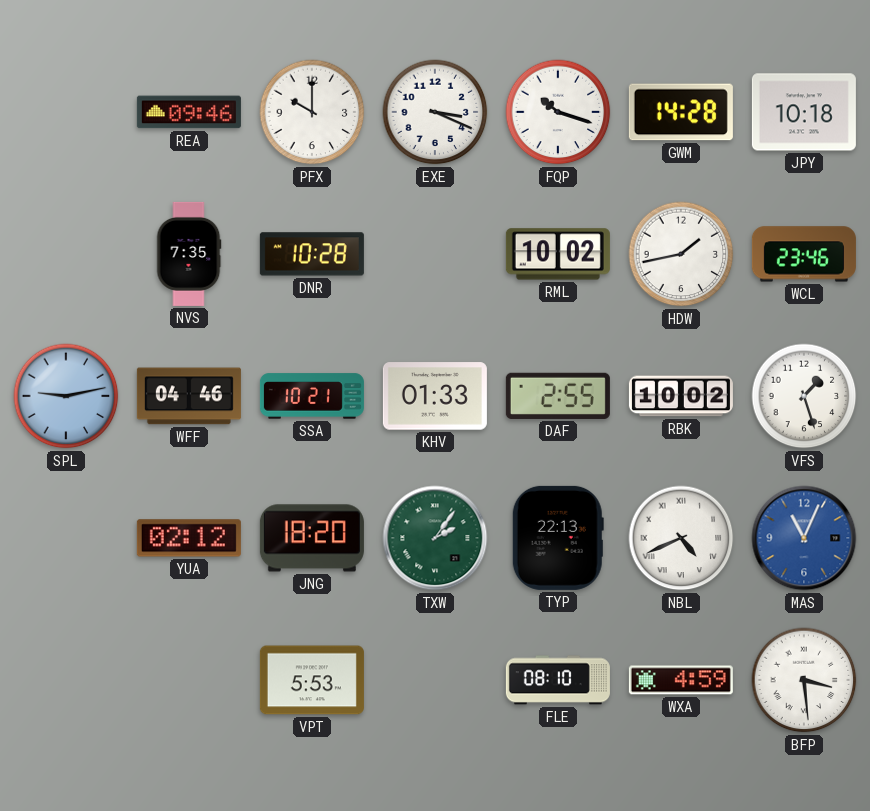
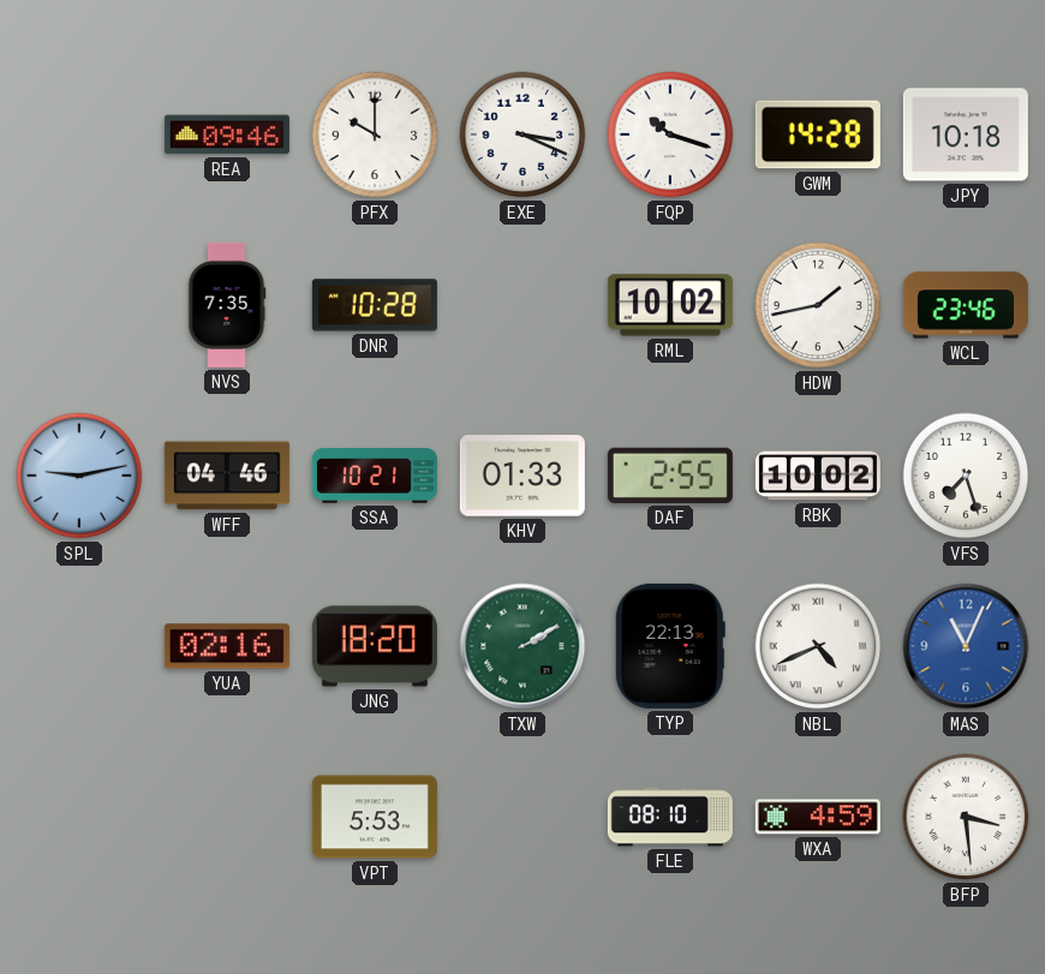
VFS: 1:27 -> 7:27
YUA: 02:12 -> 02:16
TXW: 2:06 -> 2:10
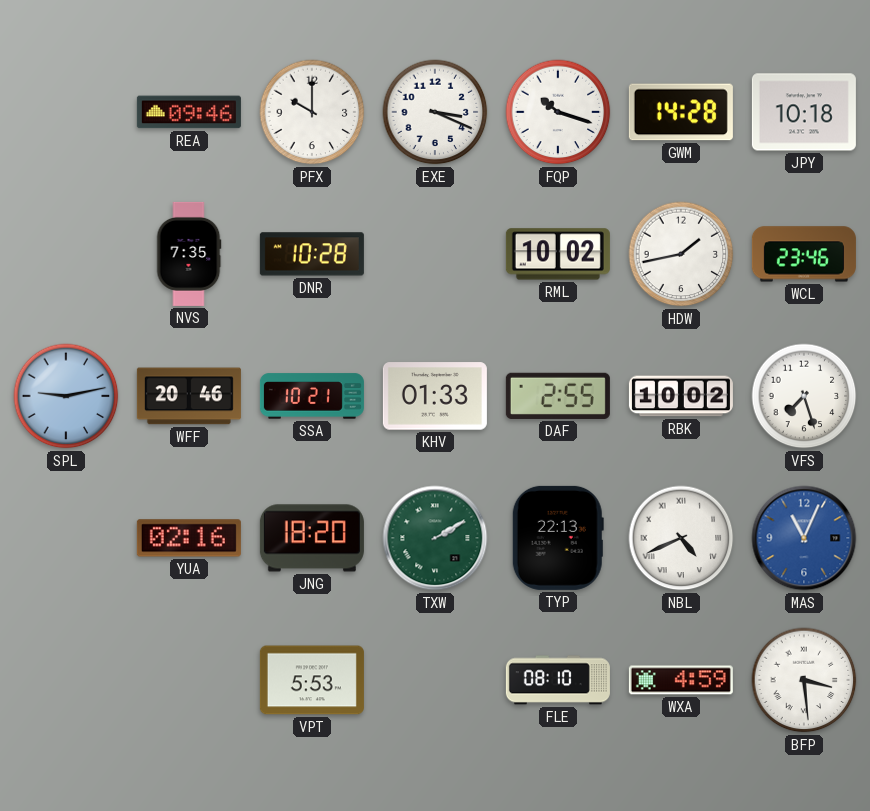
WFF: 04:46 -> 20:46
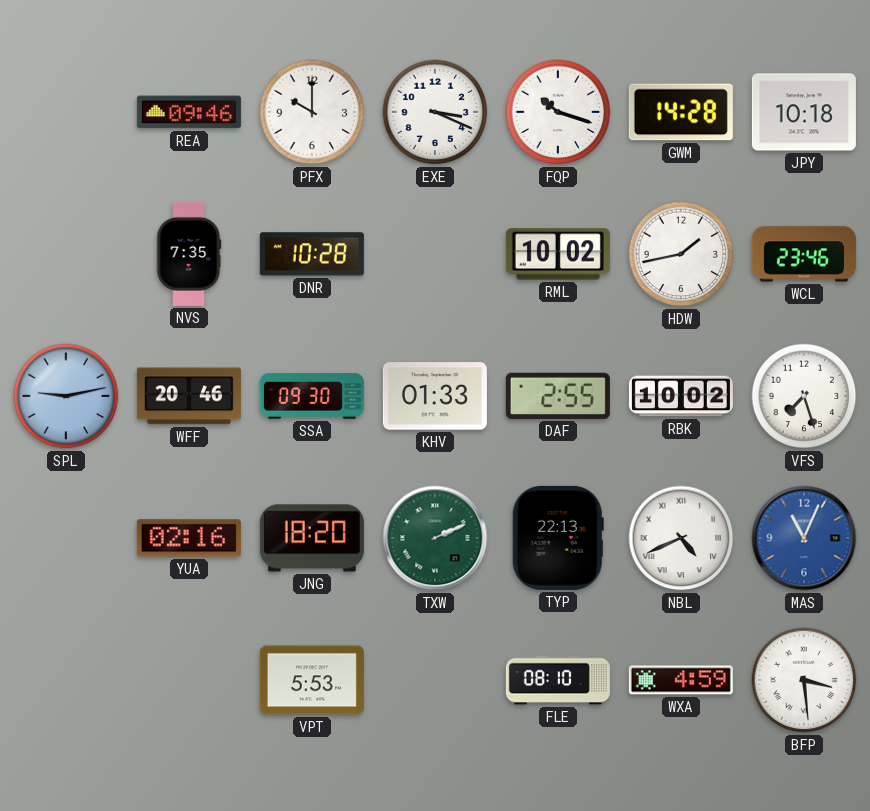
SSA: 10:21 -> 09:30
TXW: 2:10 -> 2:11
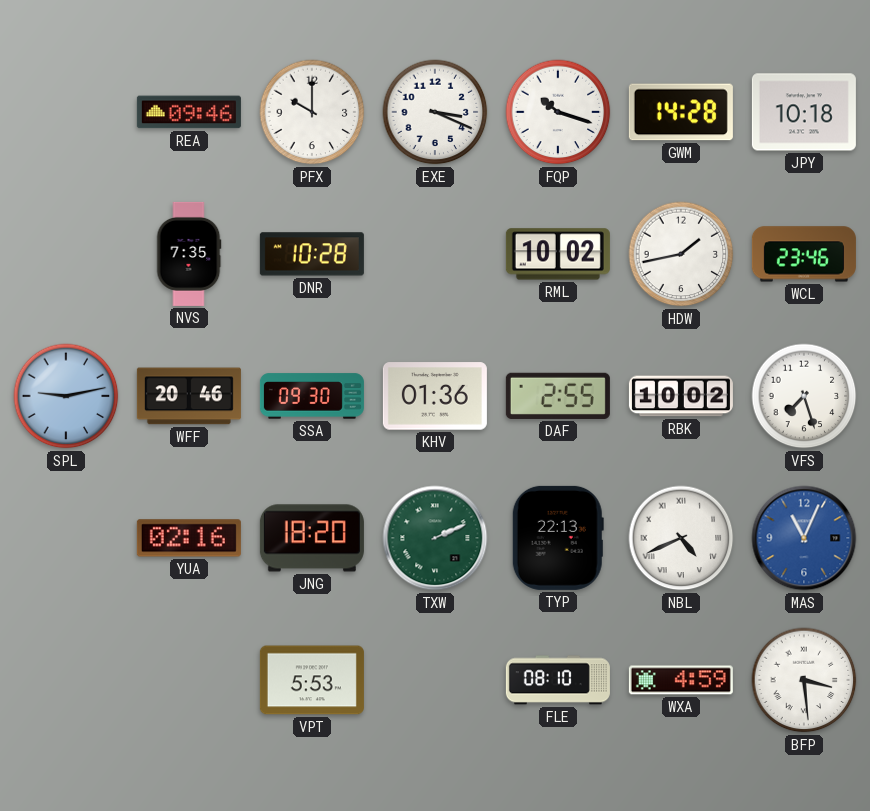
KHV: 01:33 -> 01:36
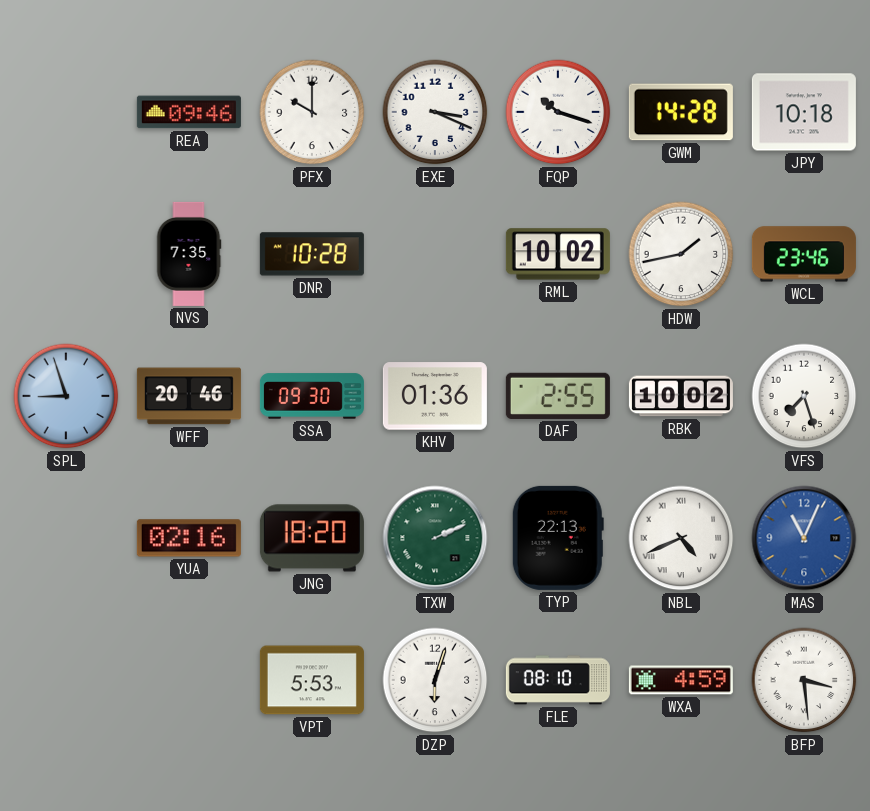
SPL: 9:13 -> 8:57
DZP: none -> 6:03
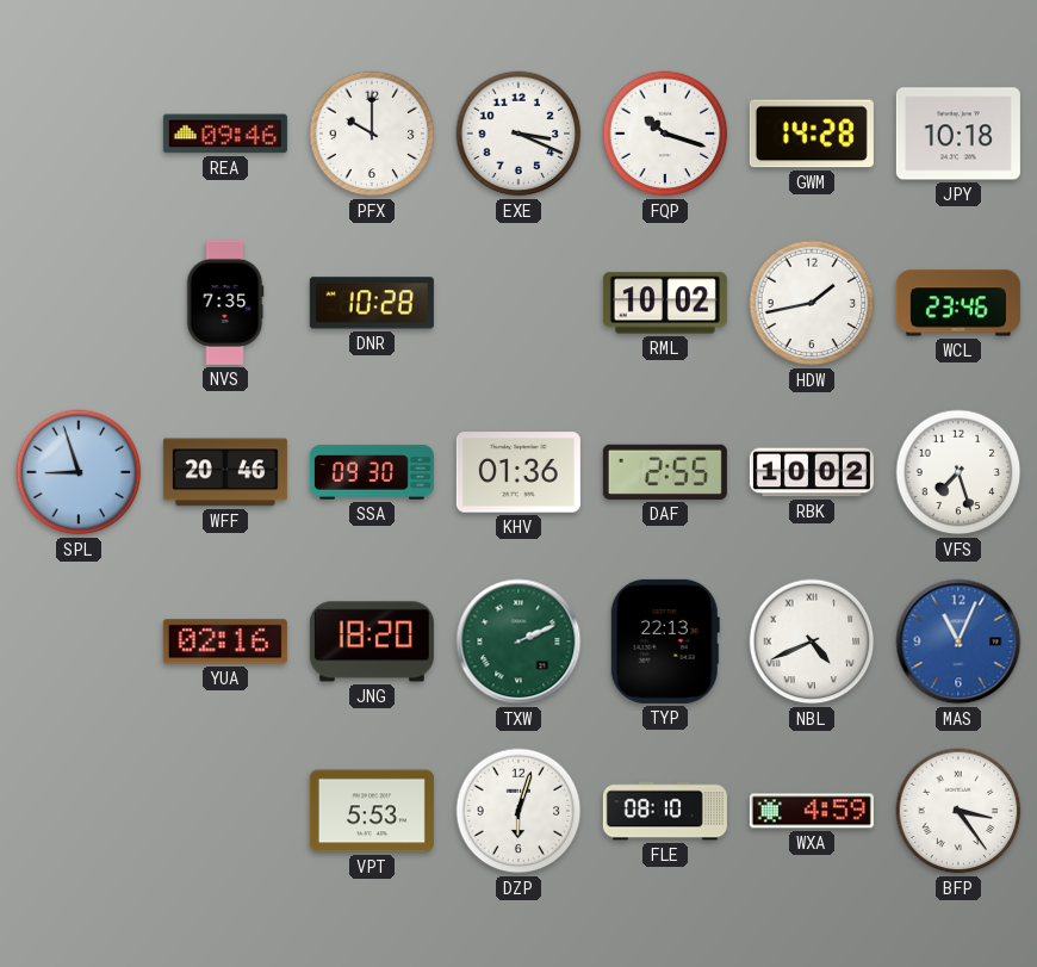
BFP: 3:29 -> 3:24
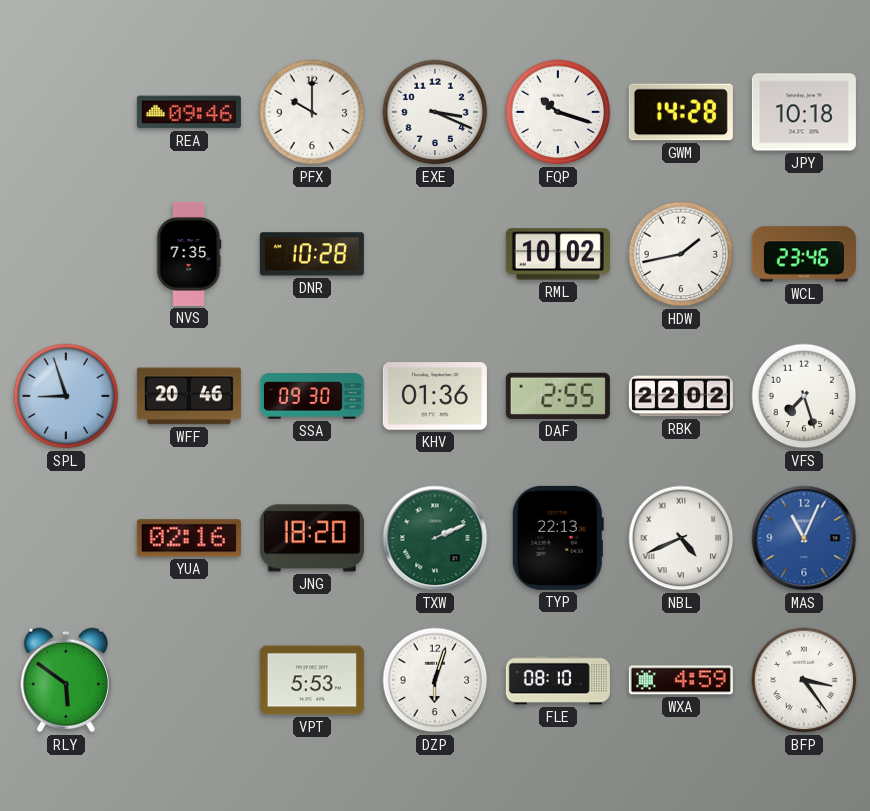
RBK: 10:02 -> 22:02
RLY: none -> 5:51
